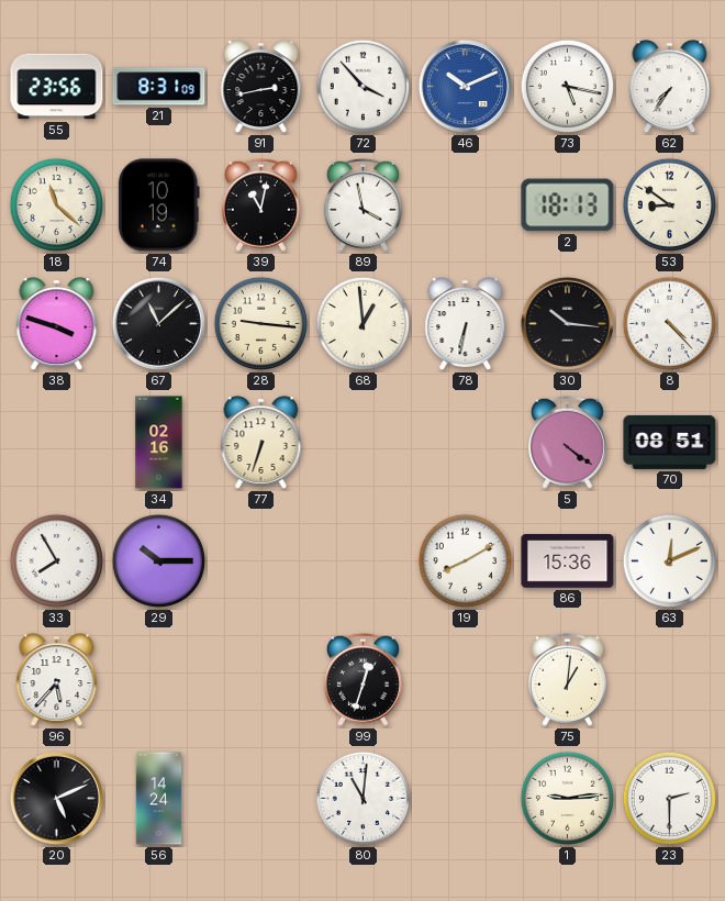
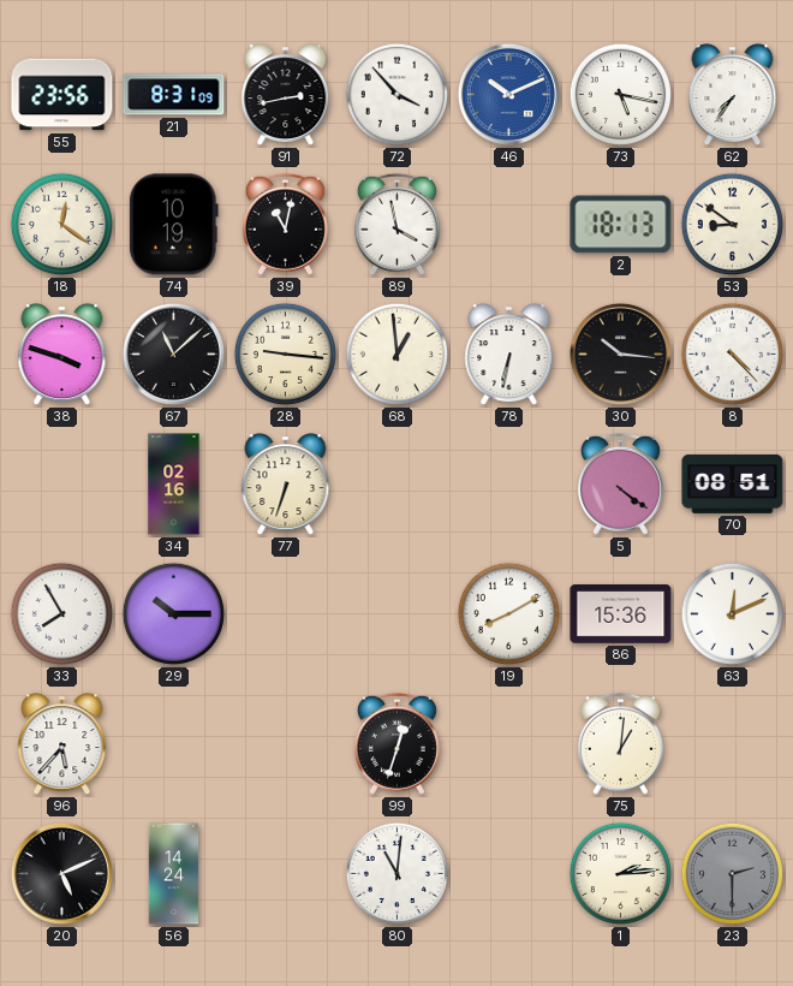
18: 11:22 -> 12:21
1: 9:14 -> 2:14
23 dial: white -> grey
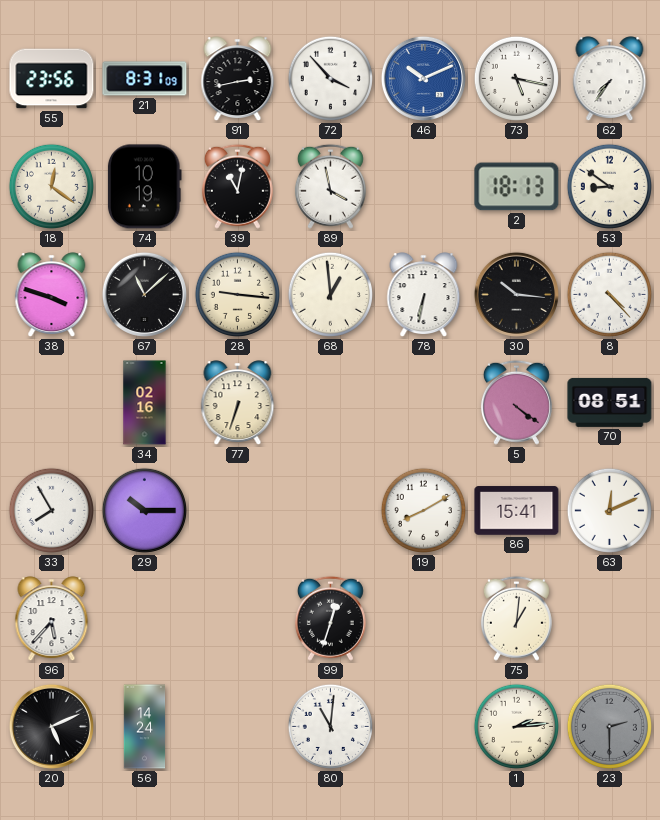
86: 15:36 -> 15:41
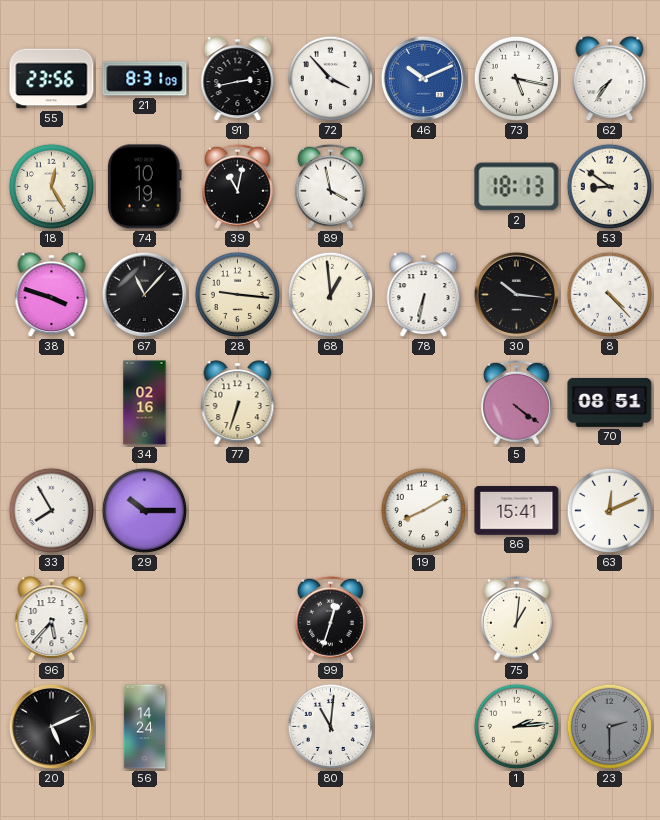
18: 12:21 -> 12:25
67: 11:08 -> 11:07
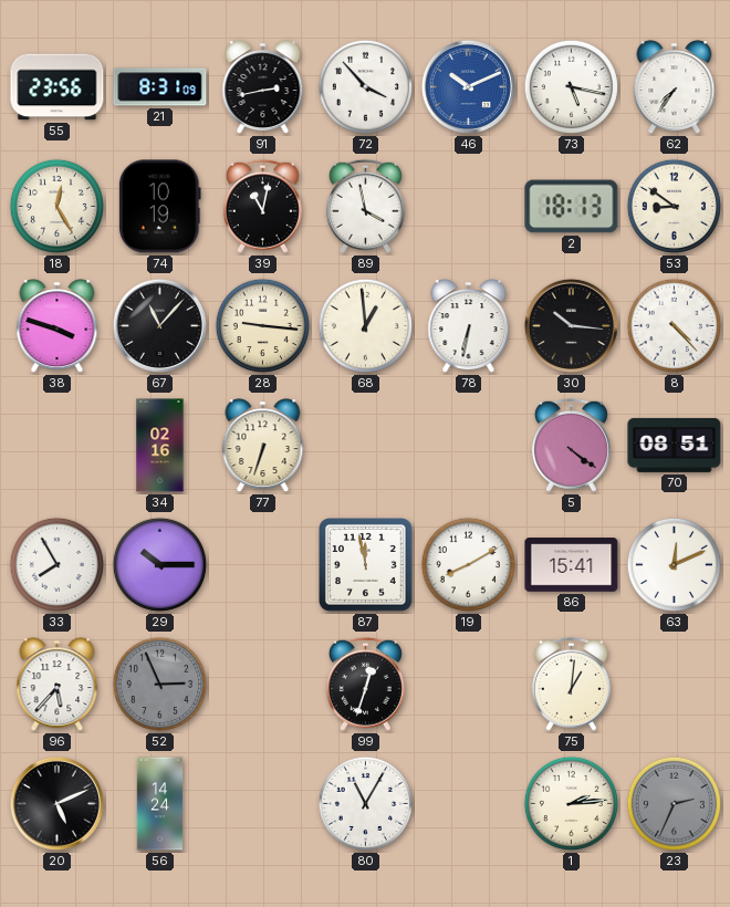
87: none -> 11:58
52: none -> 2:56
80: 11:01 -> 11:05
23: 2:30 -> 2:34
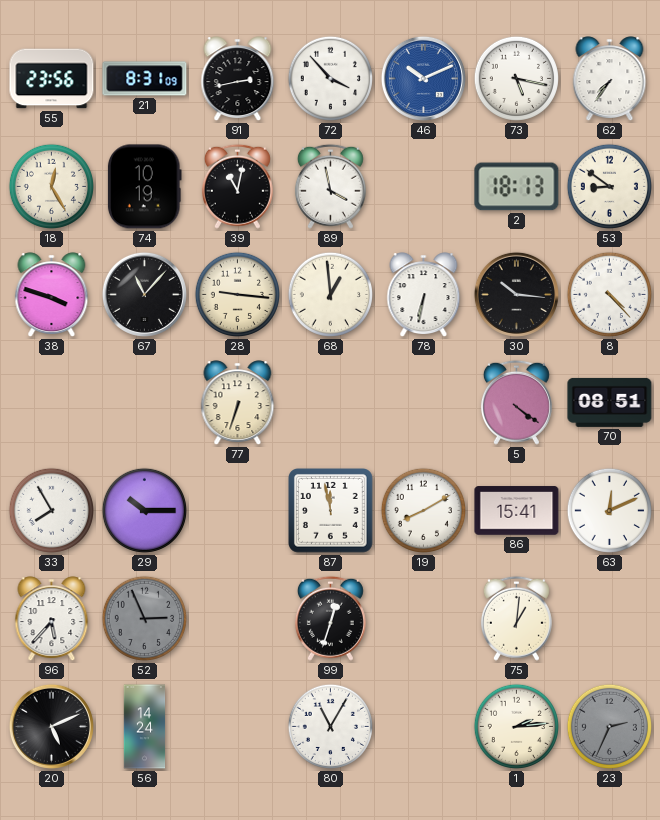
34: 02:16 -> none
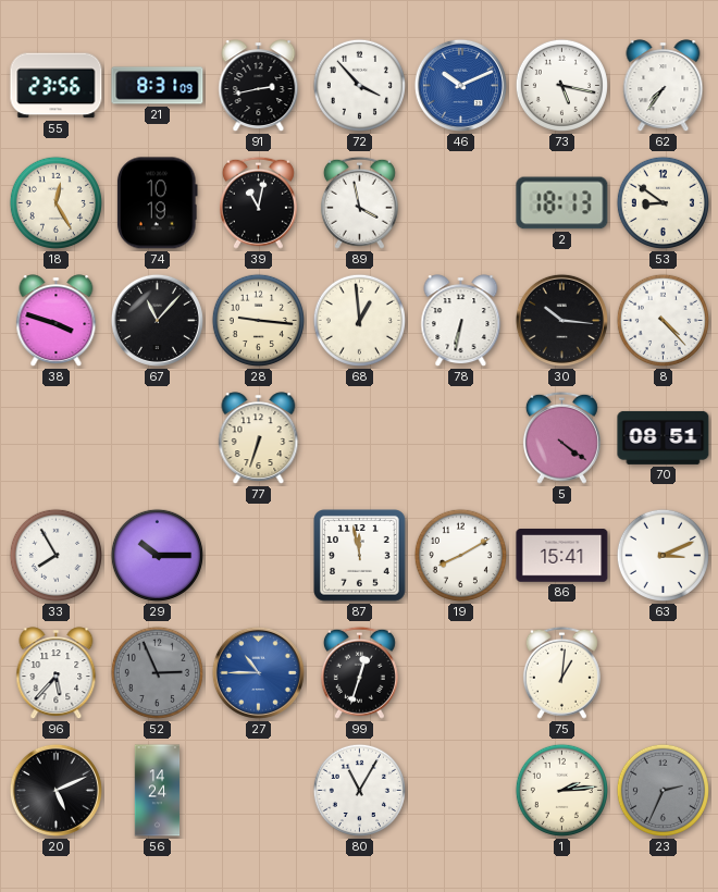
63: 12:11 -> 3:11
27: none -> 10:45
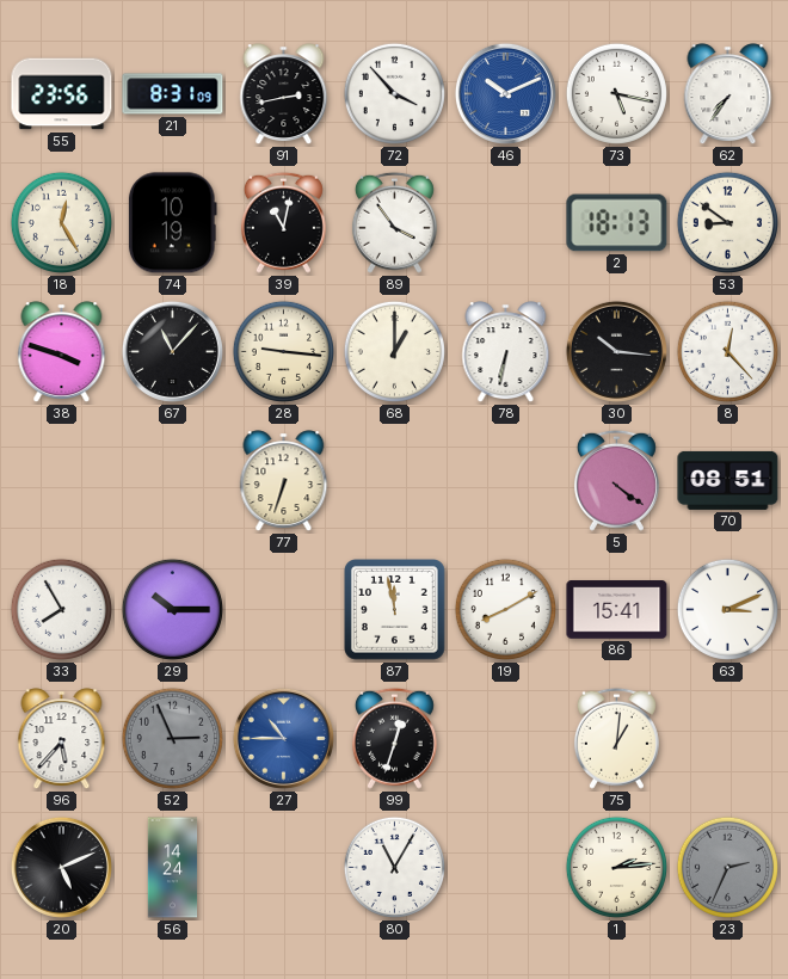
89: 3:58 -> 3:54
68: 12:59 -> 1:00
8: 4:23 -> 12:23
